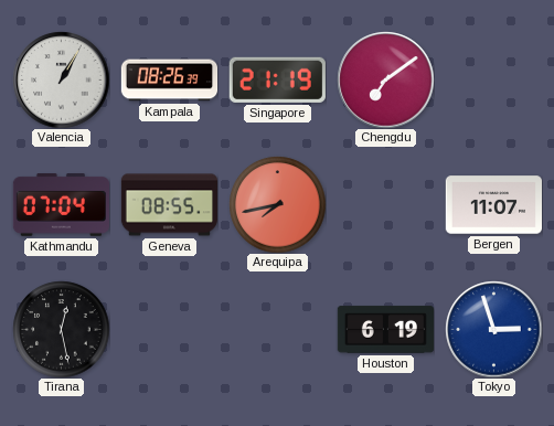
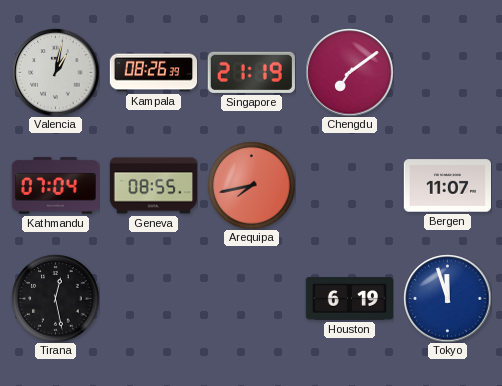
Valencia: 1:05 -> 1:02
Tokyo: 2:57 -> 11:57
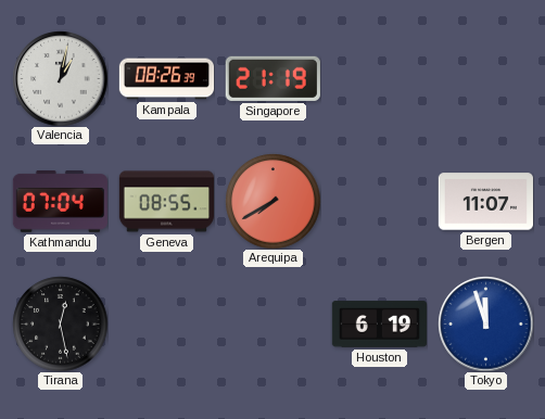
Chengdu: 7:09 -> none
Arequipa: 7:43 -> 7:40
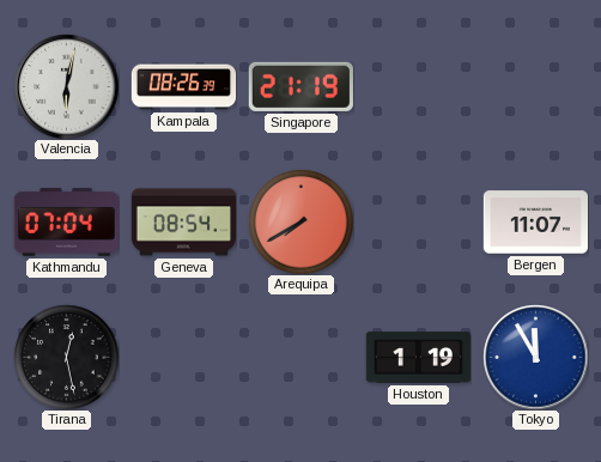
Valencia: 1:02 -> 6:02
Geneva: 08:55 -> 08:54
Houston: 6:19 -> 1:19
Tokyo: 11:57 -> 11:55
